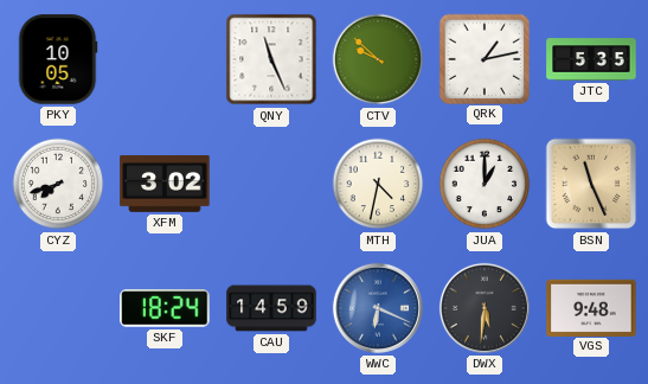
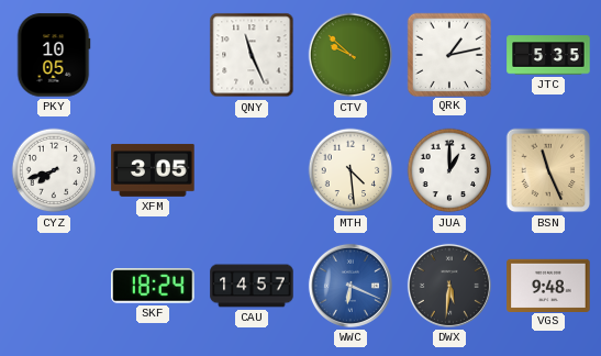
XFM: 3:02 -> 3:05
MTH: 4:32 -> 4:29
CAU: 14:59 -> 14:57
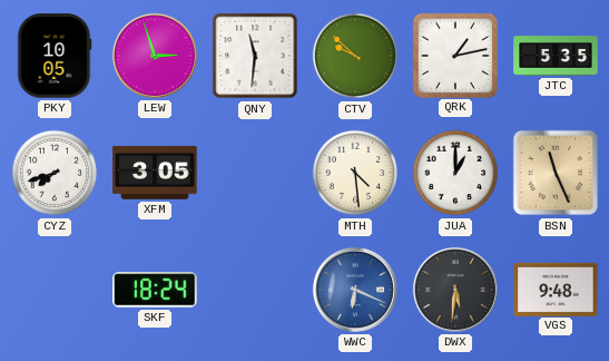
LEW: none -> 2:57
QNY: 11:26 -> 11:31
CAU: 14:57 -> none
